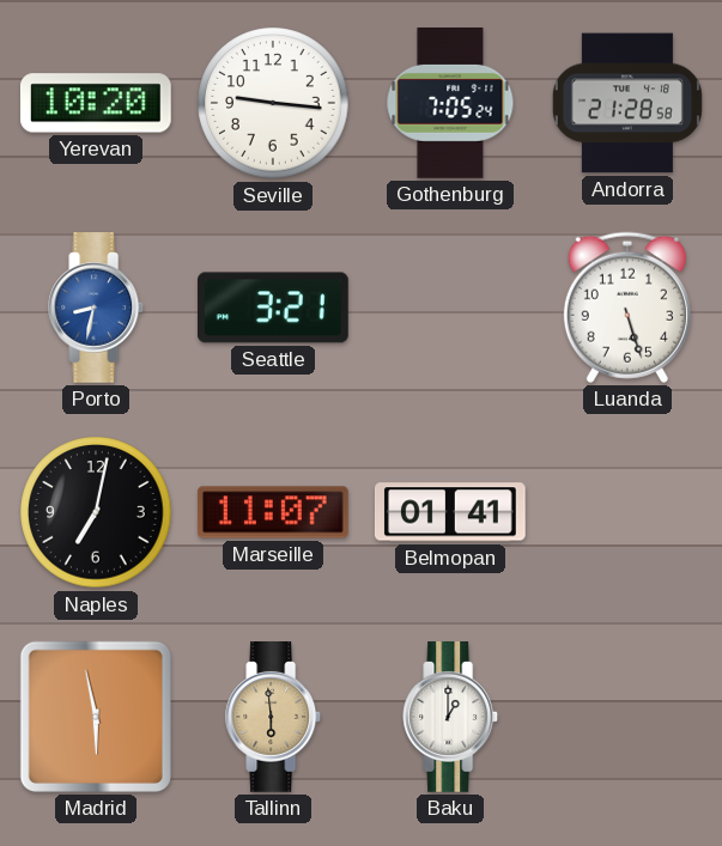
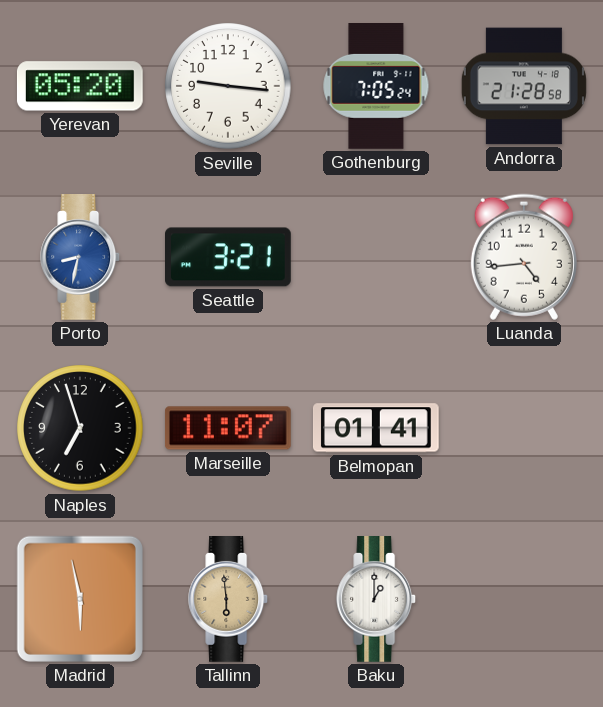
Yerevan: 10:20 -> 05:20
Luanda: 5:27 -> 4:44
Naples: 7:02 -> 6:57
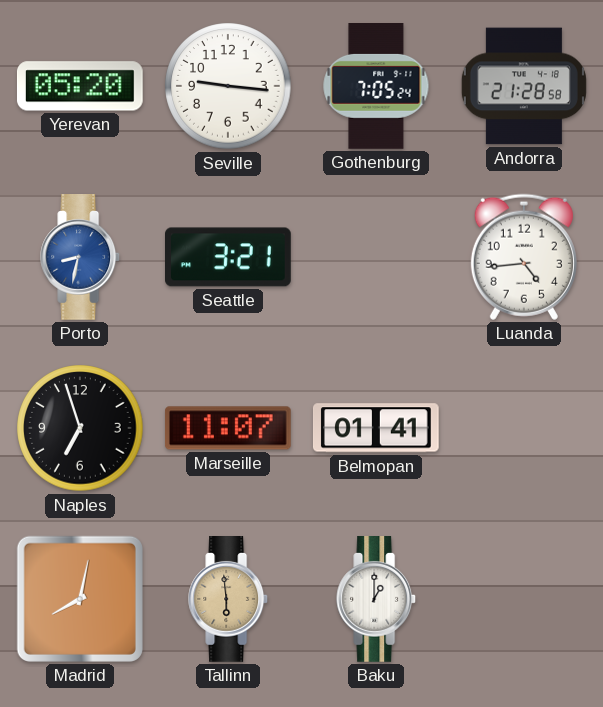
Madrid: 5:58 -> 8:02
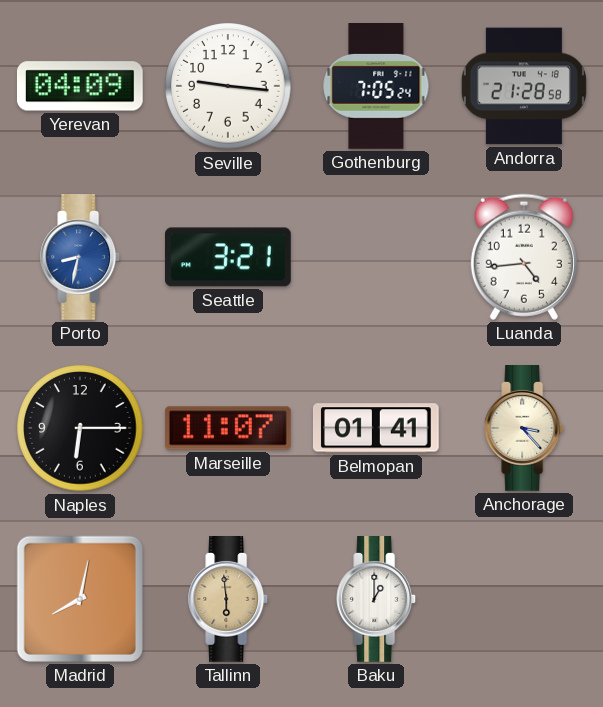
Yerevan: 05:20 -> 04:09
Naples: 6:57 -> 6:15
Anchorage: none -> 3:23
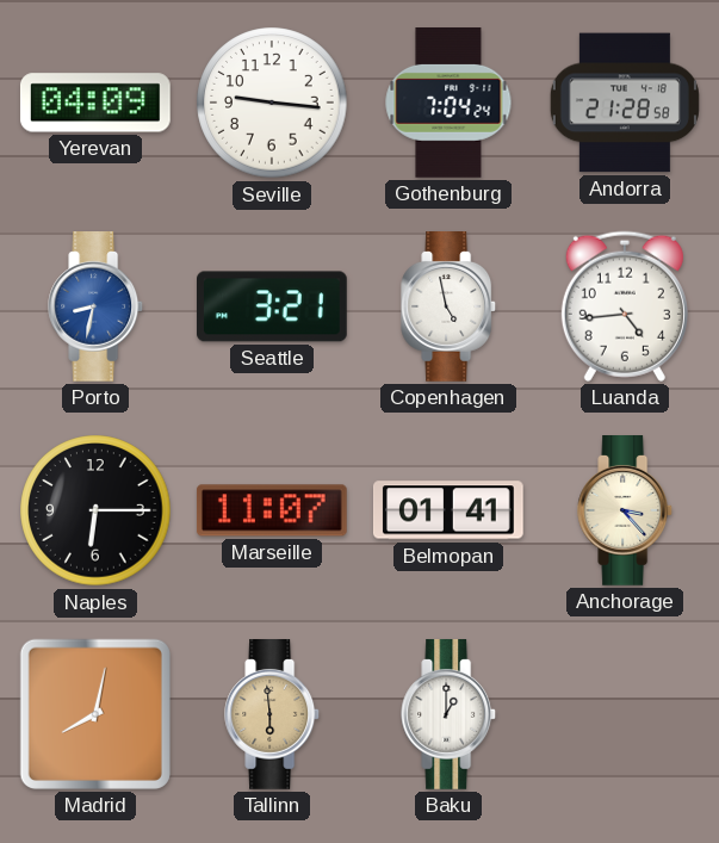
Gothenburg: 7:05 -> 7:04
Copenhagen: none -> 4:58
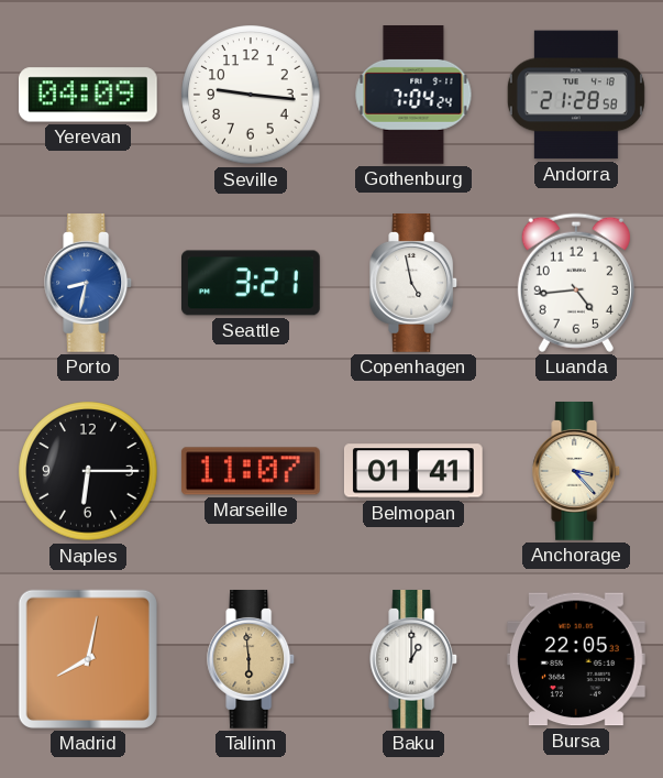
Bursa: none -> 22:05
